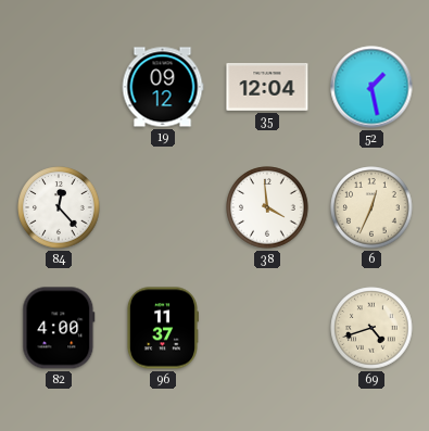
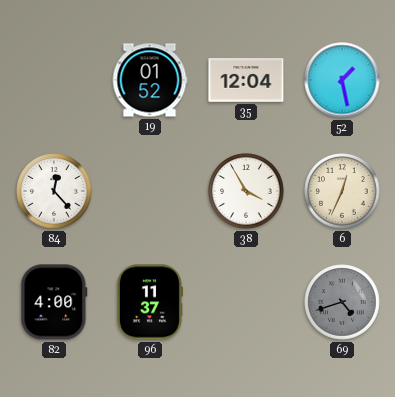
19: 09:12 -> 01:52
38: 3:59 -> 3:55
69 dial: cream -> grey
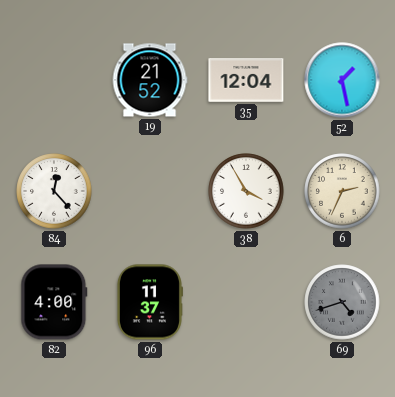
19: 01:52 -> 21:52
6: 12:34 -> 2:34
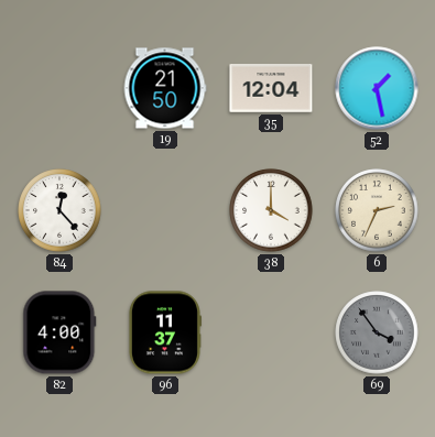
19: 21:52 -> 21:50
38: 3:55 -> 4:00
69: 4:42 -> 3:54
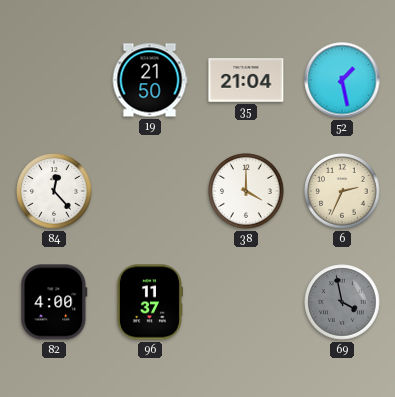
35: 12:04 -> 21:04
69: 3:54 -> 3:58
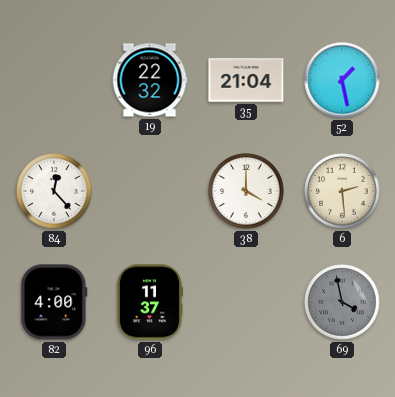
19: 21:50 -> 22:32
6: 2:34 -> 2:29
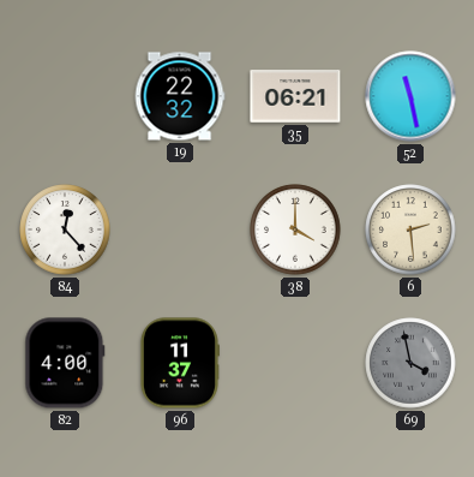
35: 21:04 -> 06:21
52: 1:28 -> 11:28
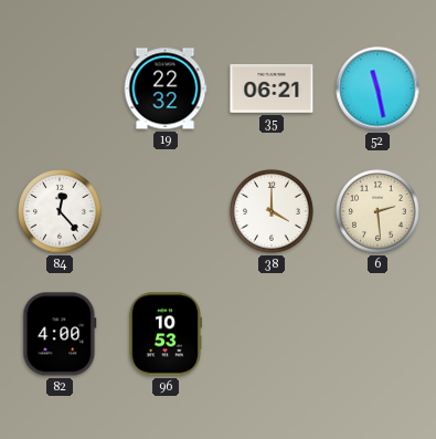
96: 11:37 -> 10:53
69: 3:58 -> none
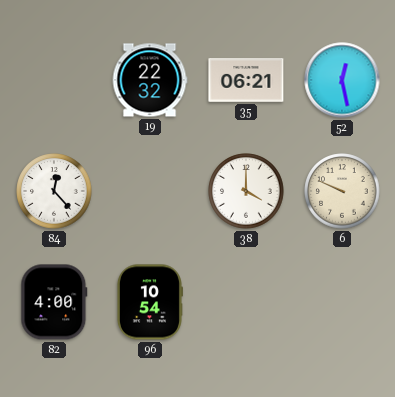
52: 11:28 -> 12:28
6: 2:29 -> 9:49
96: 10:53 -> 10:54
